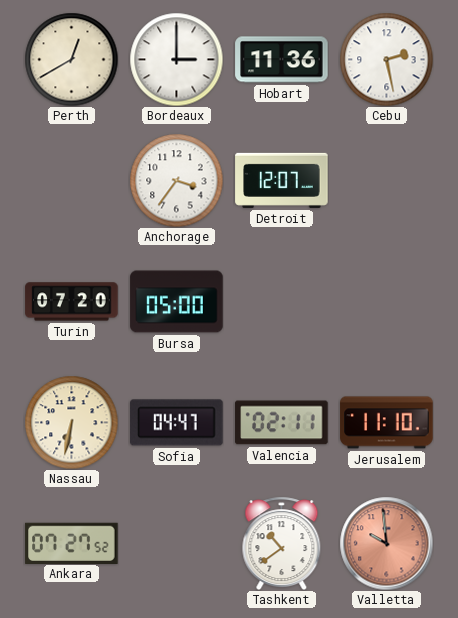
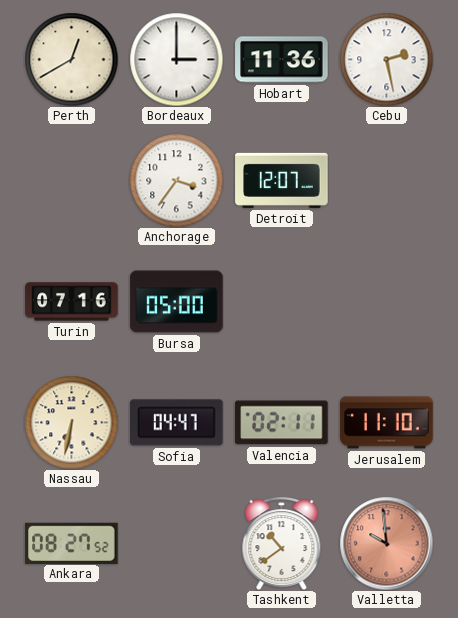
Turin: 07:20 -> 07:16
Ankara: 07:27 -> 08:27
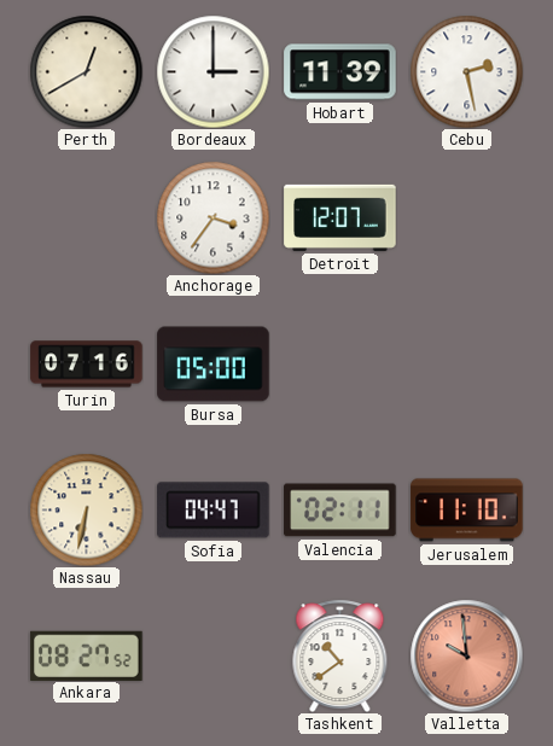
Hobart: 11:36 -> 11:39
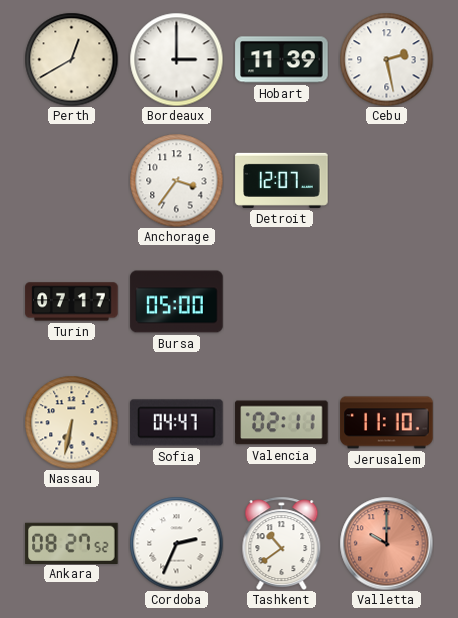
Turin: 07:16 -> 07:17
Cordoba: none -> 2:34
Valletta: 9:59 -> 10:00
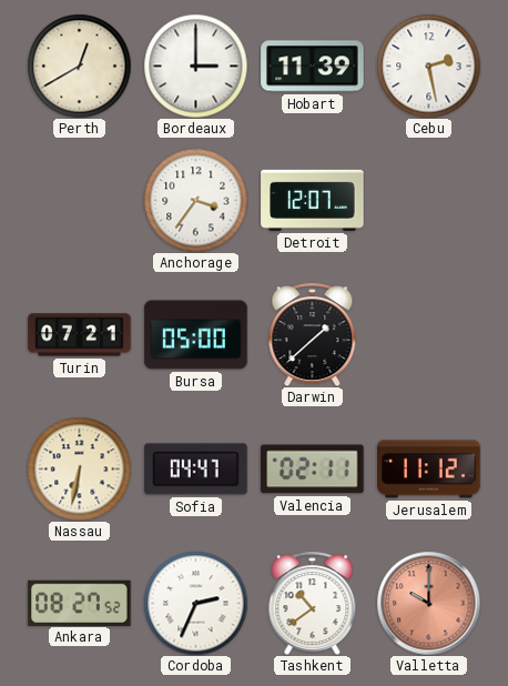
Turin: 07:17 -> 07:21
Darwin: none -> 1:38
Jerusalem: 11:10 -> 11:12
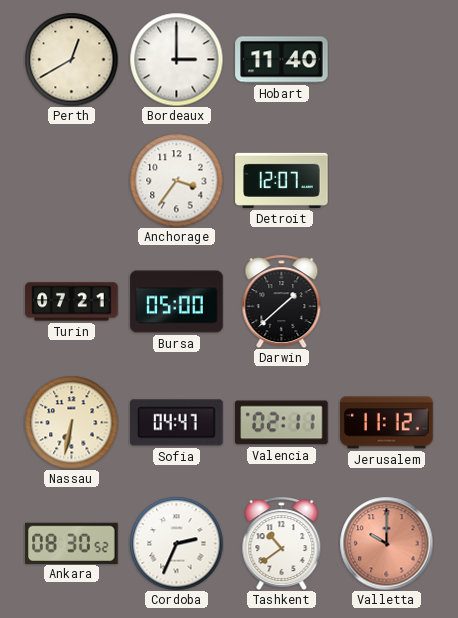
Hobart: 11:39 -> 11:40
Cebu: 2:28 -> none
Ankara: 08:27 -> 08:30
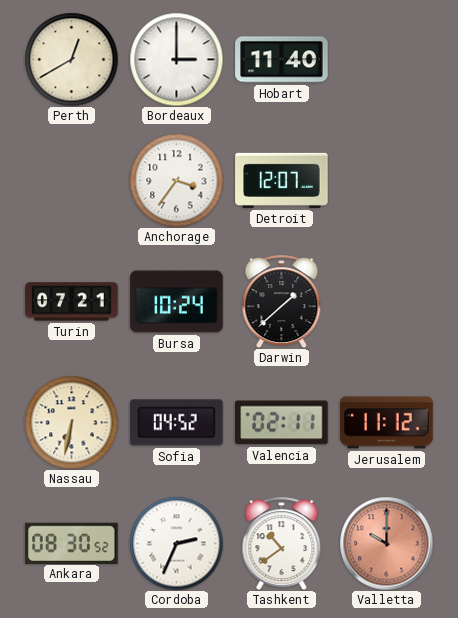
Bursa: 05:00 -> 10:24
Sofia: 04:47 -> 04:52
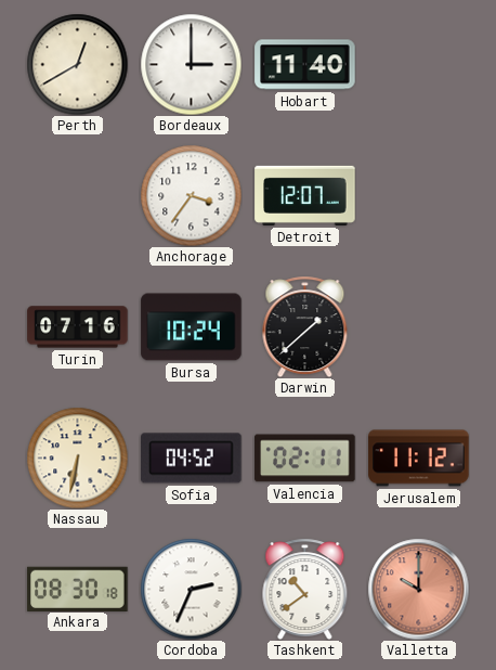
Turin: 07:21 -> 07:16
Ankara: 08:30:52 -> 08:30:18
